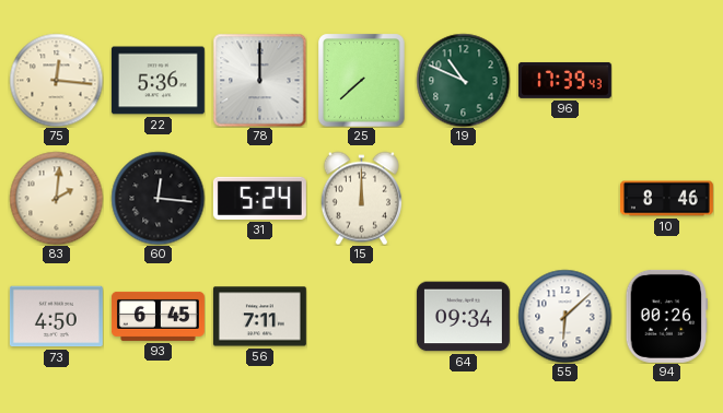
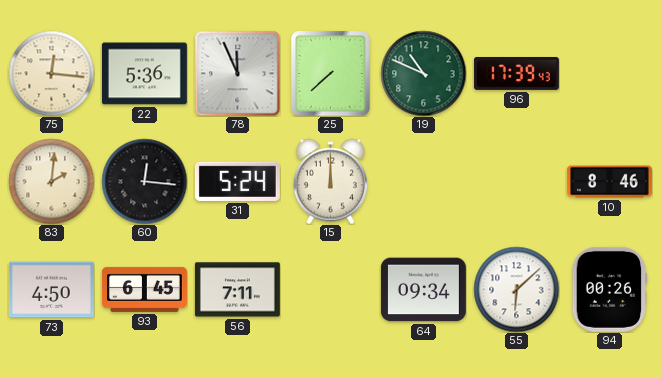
78: 12:00 -> 11:56
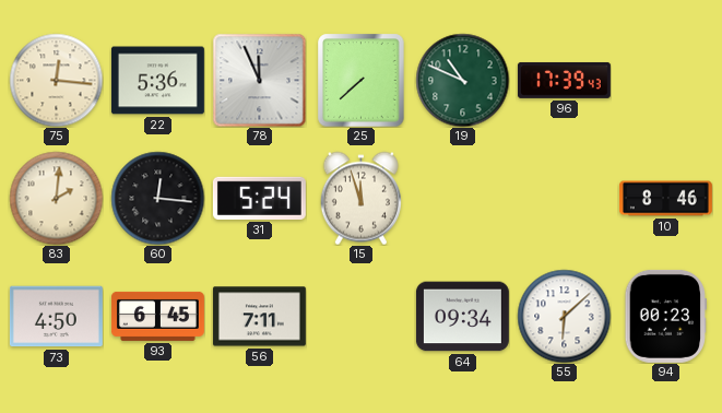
15: 12:00 -> 11:57
94: 00:26 -> 00:23
